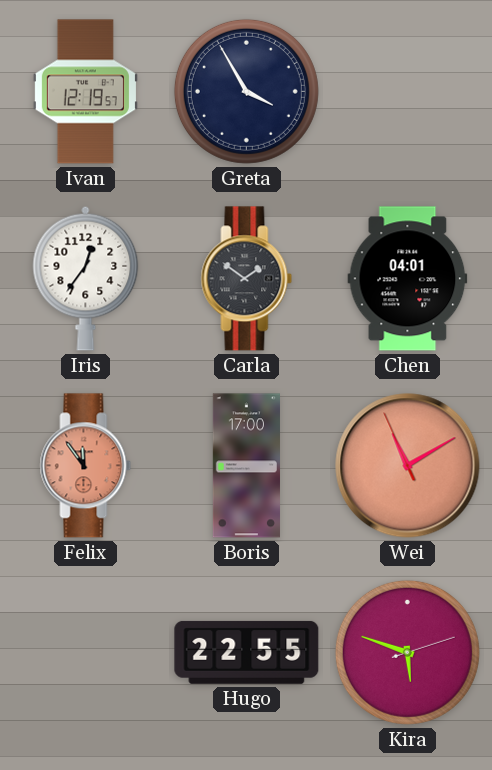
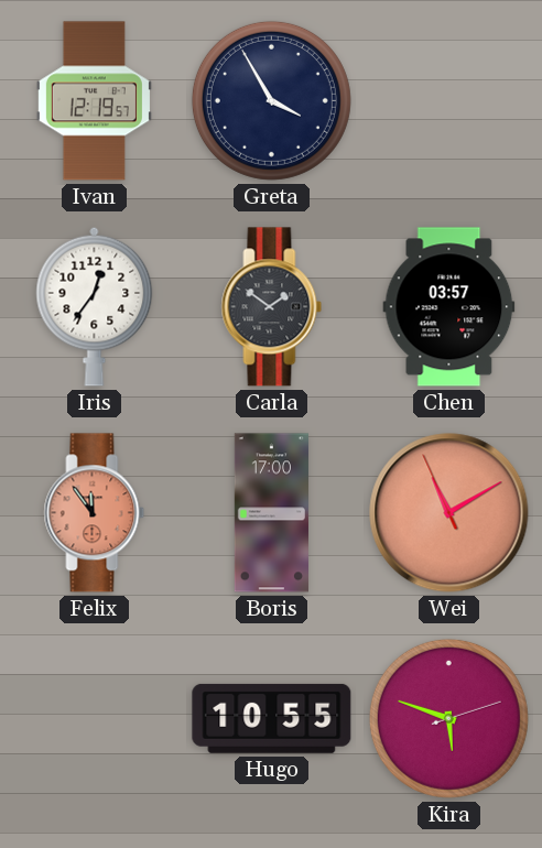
Chen: 04:01 -> 03:57
Hugo: 22:55 -> 10:55
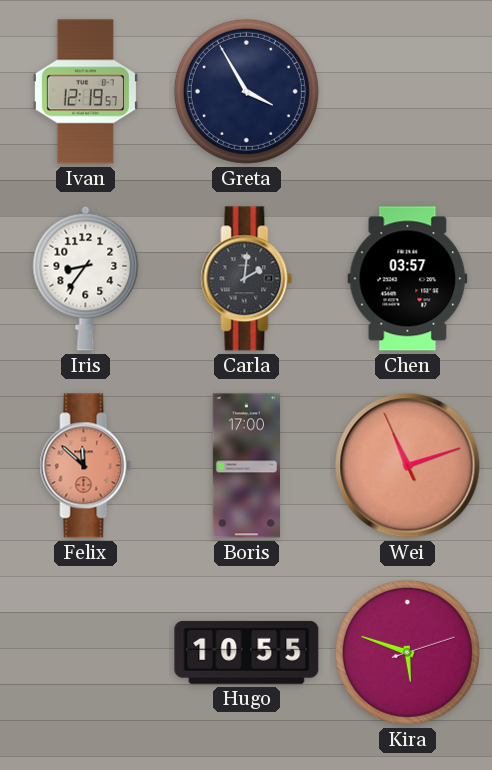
Iris: 12:36 -> 8:36
Carla: 1:51 -> 2:01
Felix: 11:54 -> 11:52
Wei: 11:09 -> 11:11
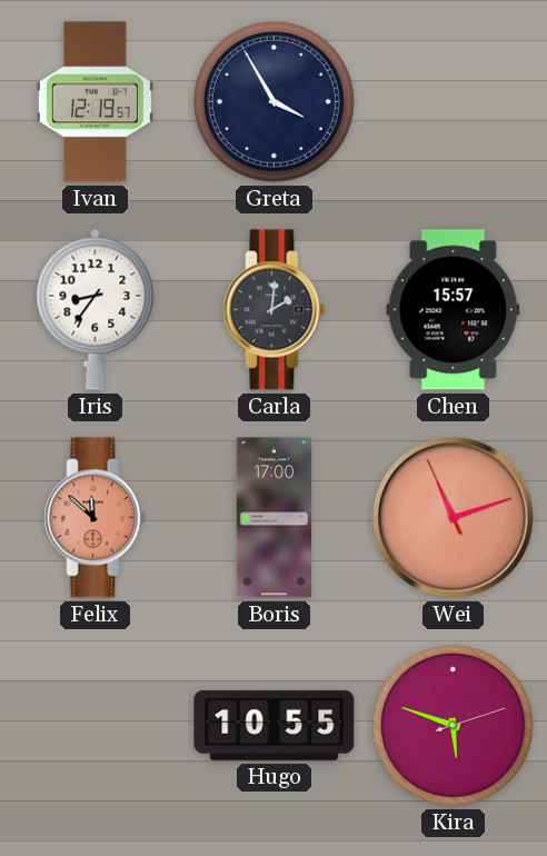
Chen: 03:57 -> 15:57
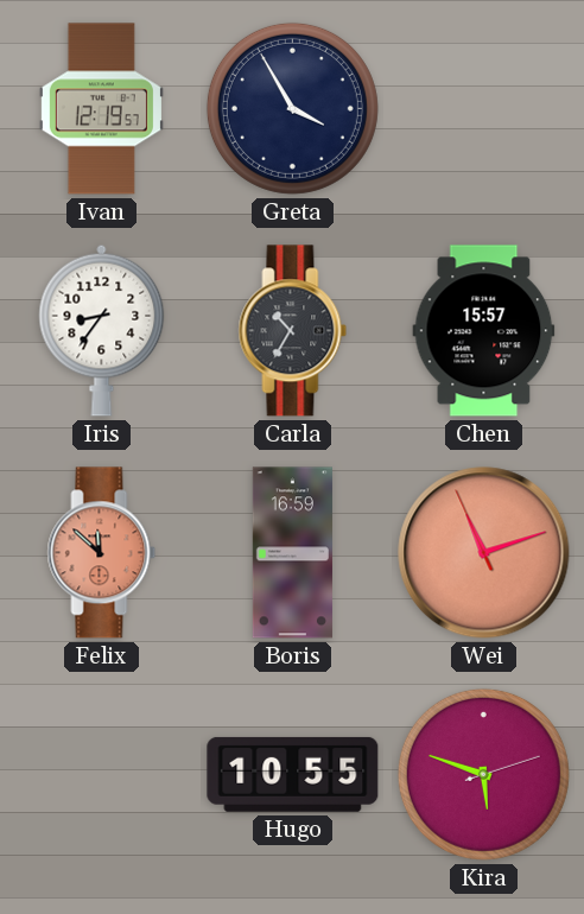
Carla: 2:01 -> 10:35
Boris: 17:00 -> 16:59
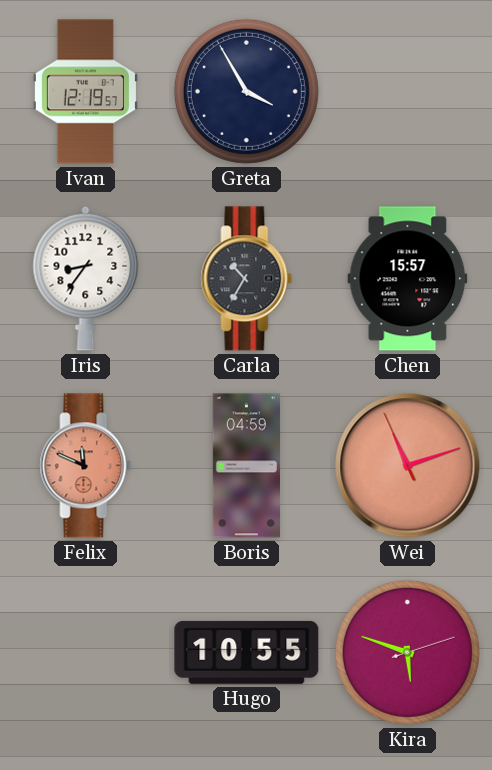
Felix: 11:52 -> 11:49
Boris: 16:59 -> 04:59
